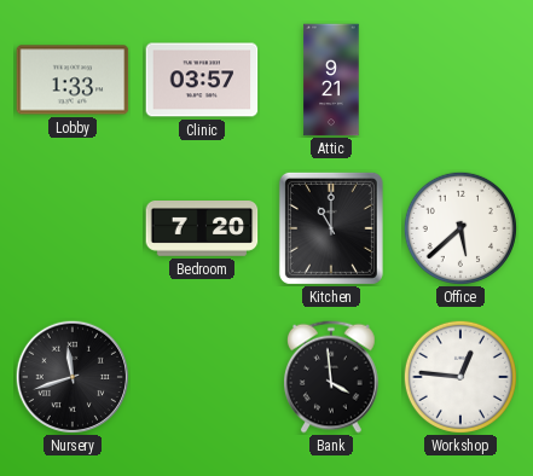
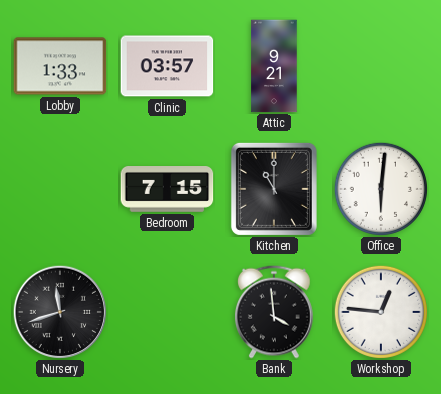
Bedroom: 7:20 -> 7:15
Office: 5:38 -> 6:01
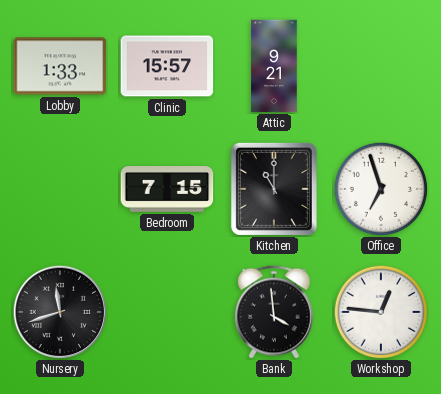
Clinic: 03:57 -> 15:57
Office: 6:01 -> 6:57
